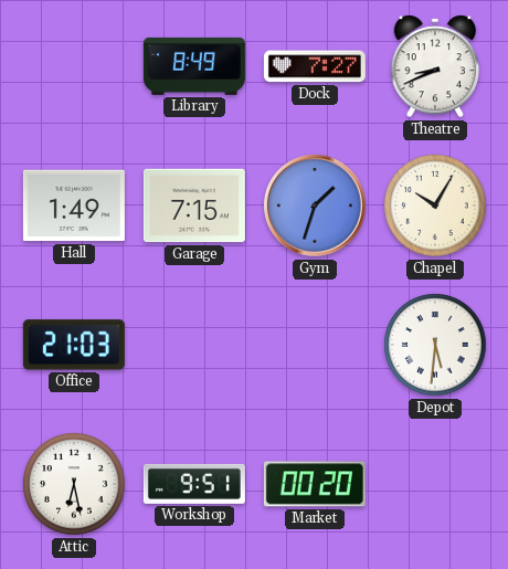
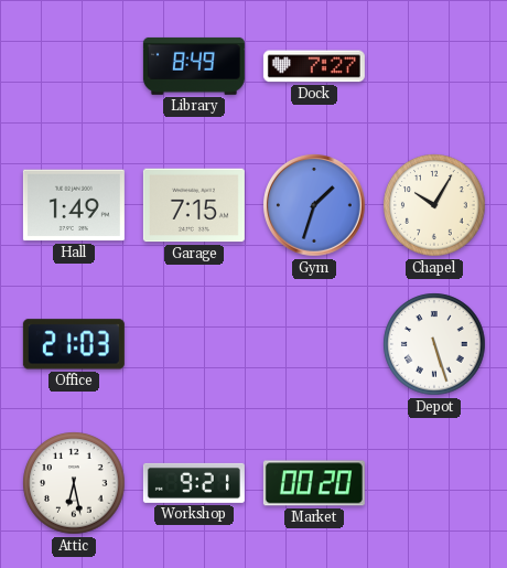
Theatre: 8:41 -> none
Depot: 5:31 -> 5:27
Workshop: 9:51 -> 9:21
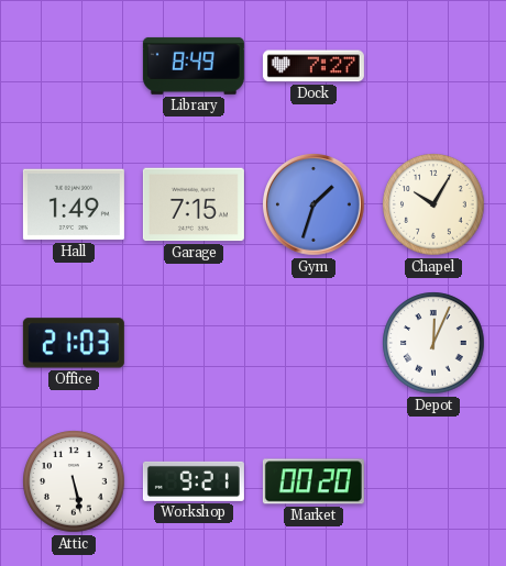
Depot: 5:27 -> 12:04
Attic: 6:28 -> 5:28
